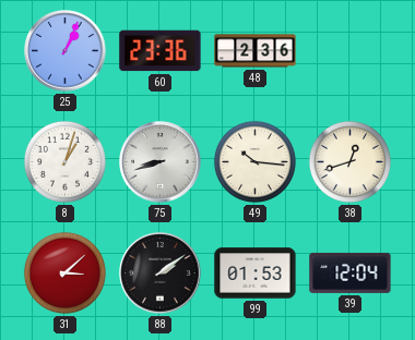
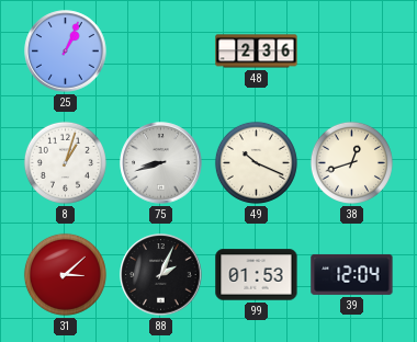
60: 23:36 -> none
49: 10:16 -> 10:19
88: 2:09 -> 2:04
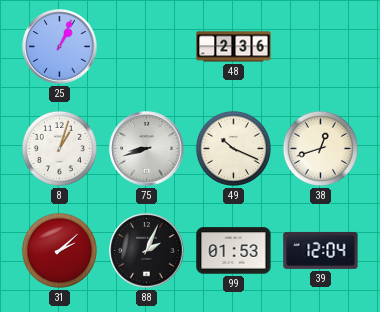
31: 3:08 -> 2:08
